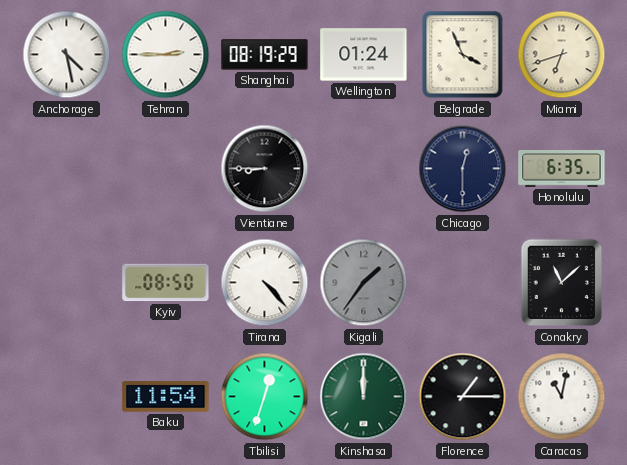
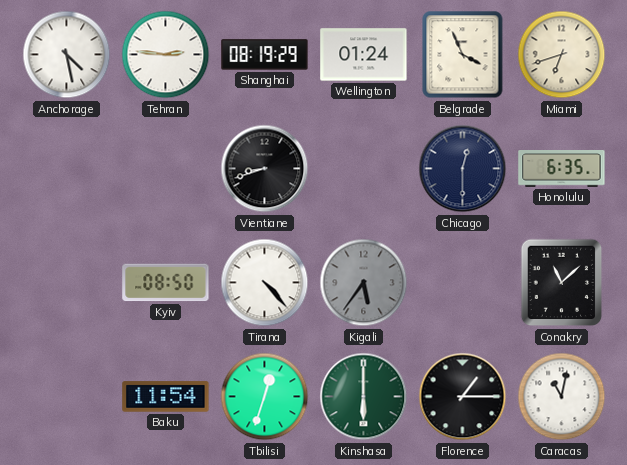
Tehran: 2:45 -> 2:46
Vientiane: 8:45 -> 8:42
Kigali: 1:36 -> 5:36
Kinshasa: 12:00 -> 6:00
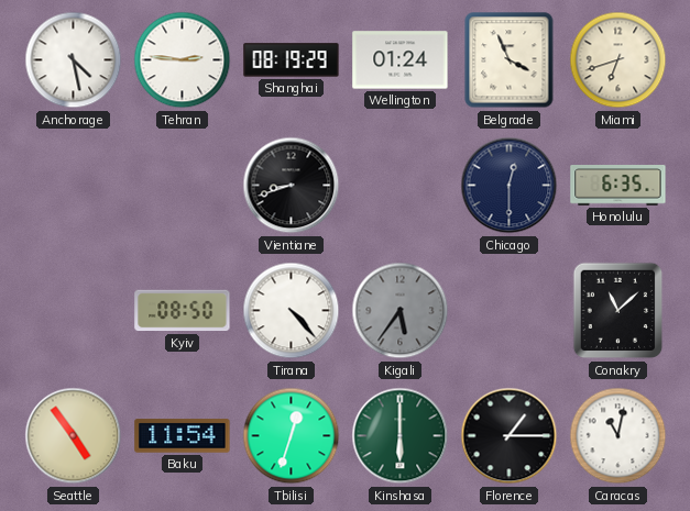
Seattle: none -> 4:54
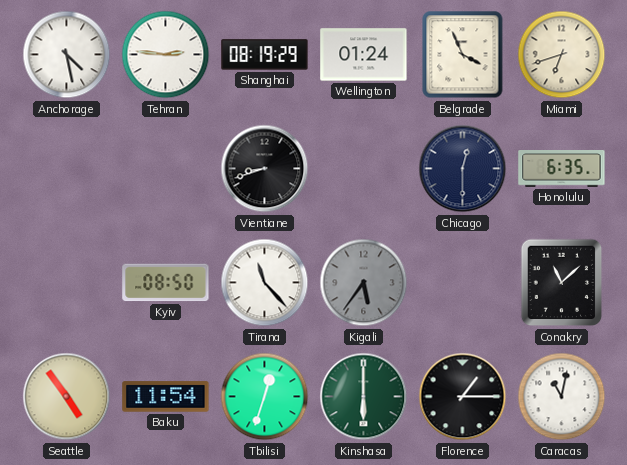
Tirana: 4:23 -> 11:23
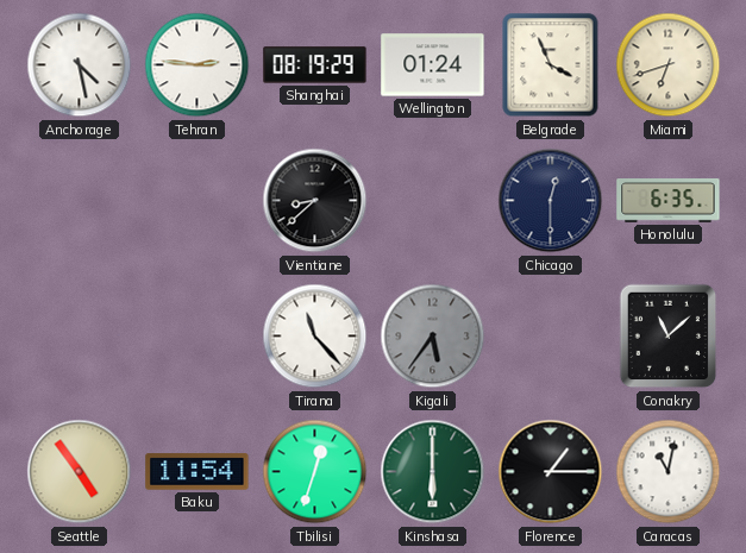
Vientiane: 8:42 -> 8:38
Kyiv: 08:50 -> none
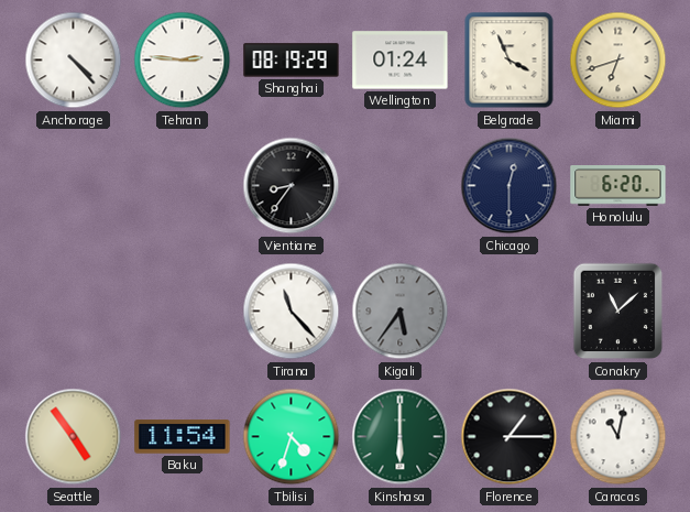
Anchorage: 4:28 -> 4:23
Vientiane: 8:38 -> 8:36
Honolulu: 6:35 -> 6:20
Tbilisi: 12:33 -> 4:33
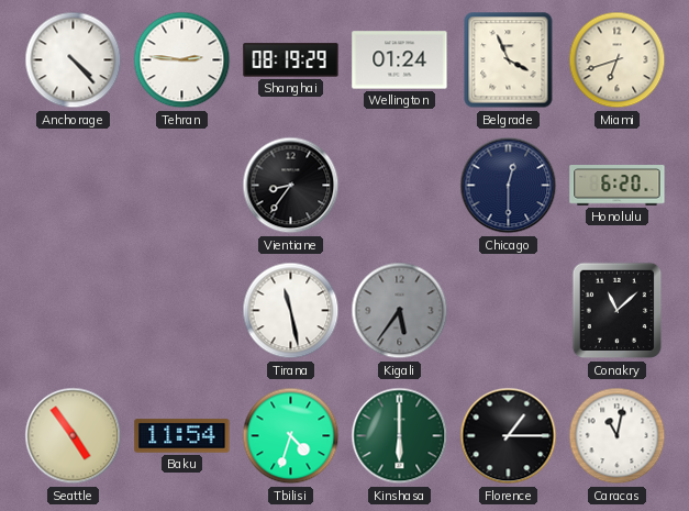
Tirana: 11:23 -> 11:28
